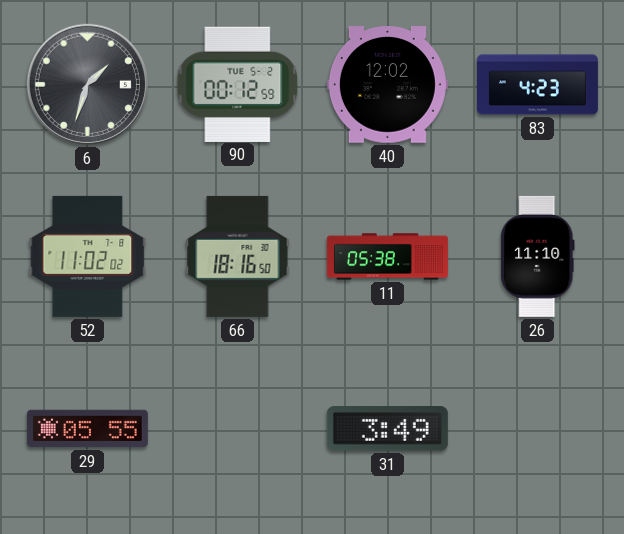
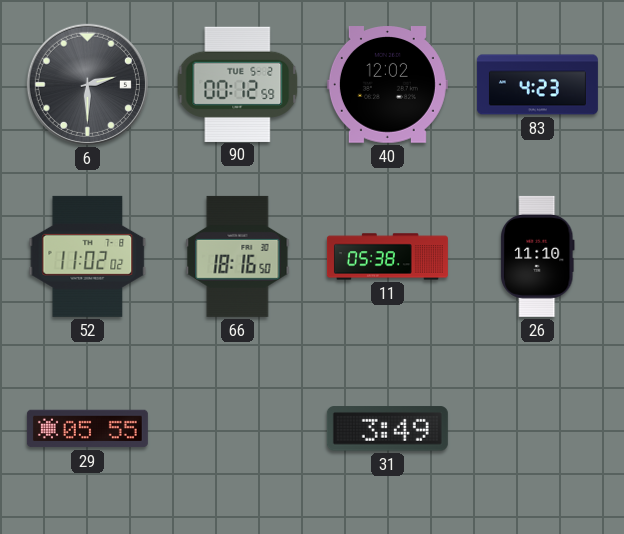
6: 1:33 -> 2:30
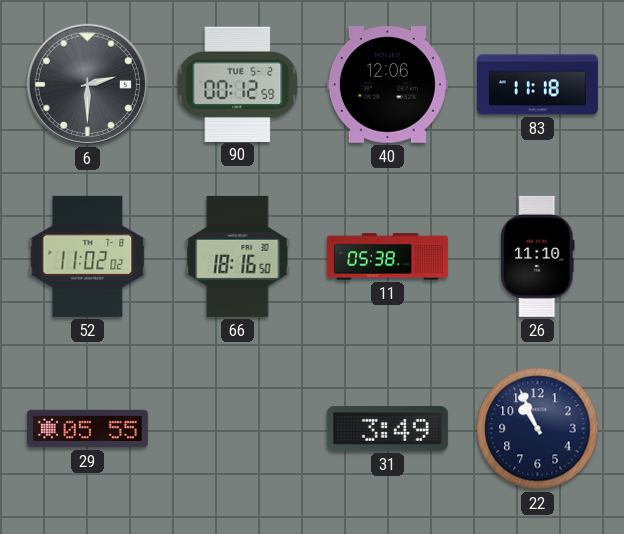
40: 12:02 -> 12:06
83: 4:23 -> 11:18
22: none -> 10:56
